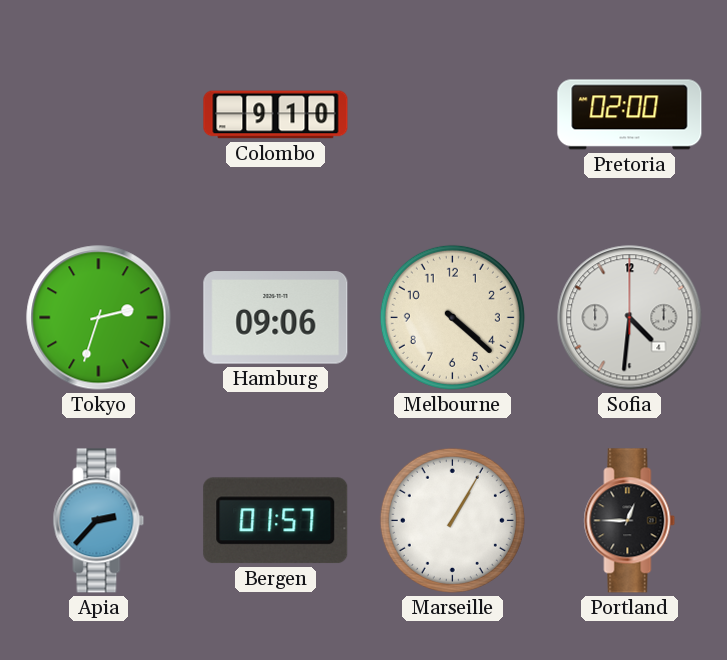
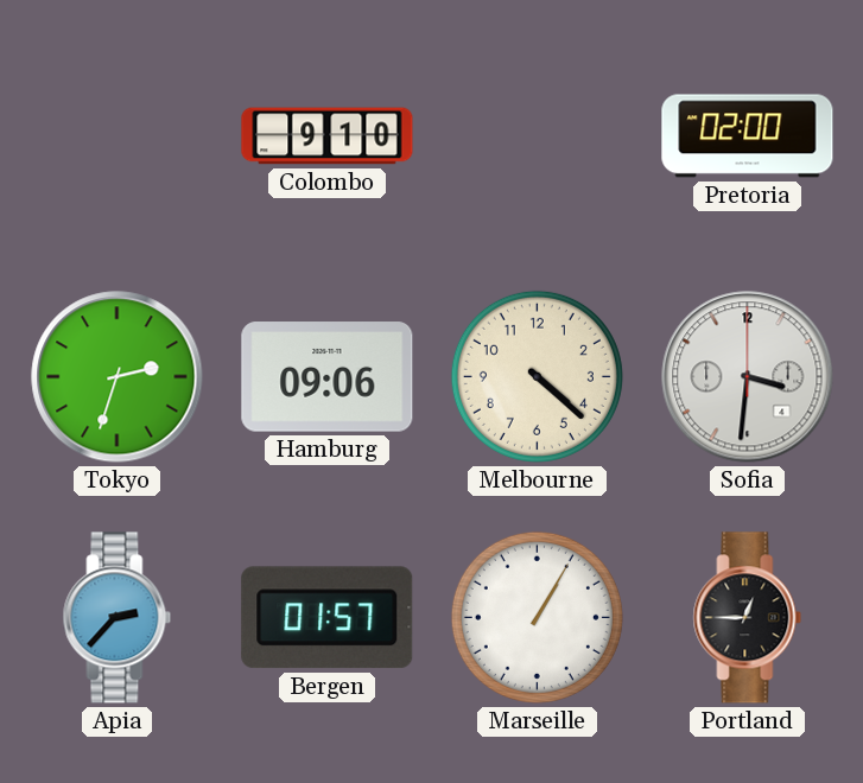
Sofia: 4:31 -> 3:31
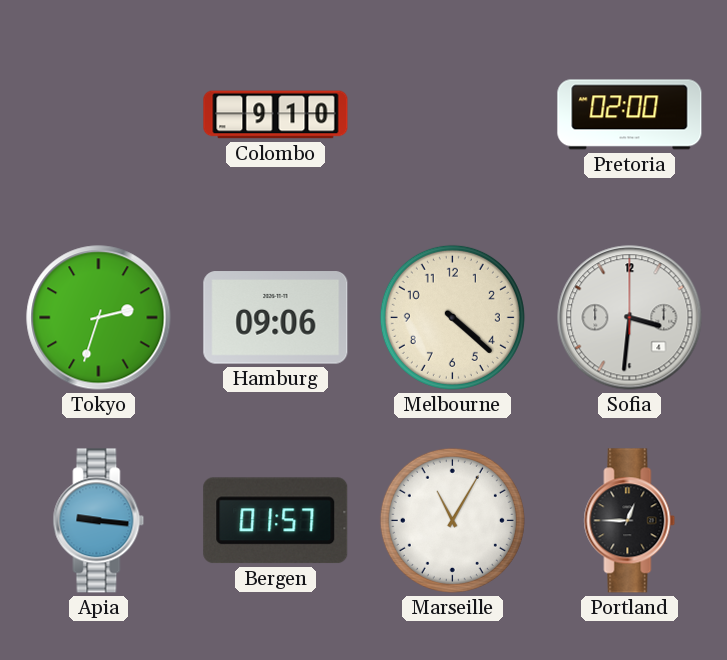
Apia: 2:37 -> 9:16
Marseille: 1:05 -> 11:05
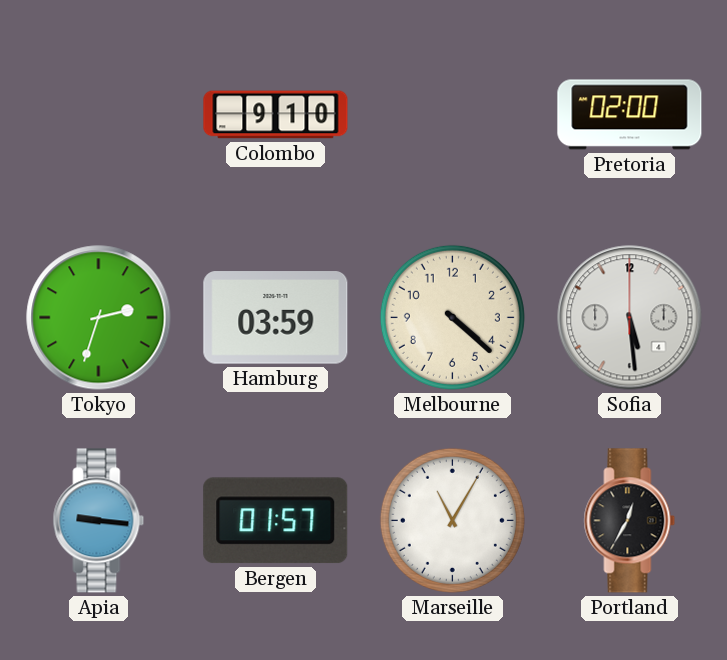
Hamburg: 09:06 -> 03:59
Sofia: 3:31 -> 5:29
Portland: 12:45 -> 12:35
